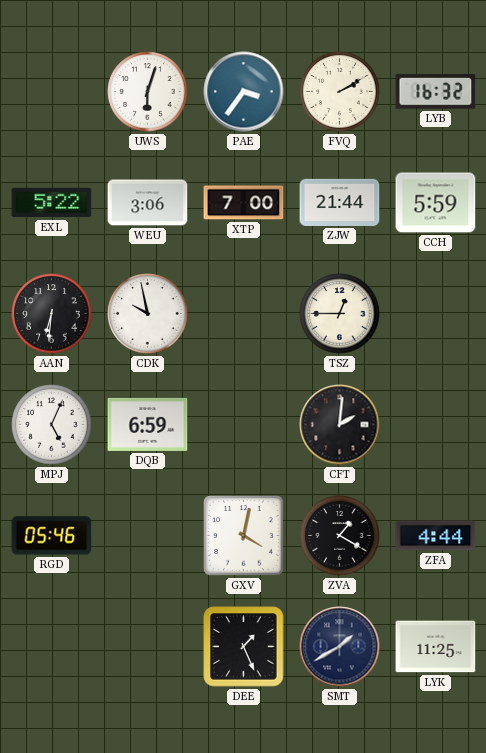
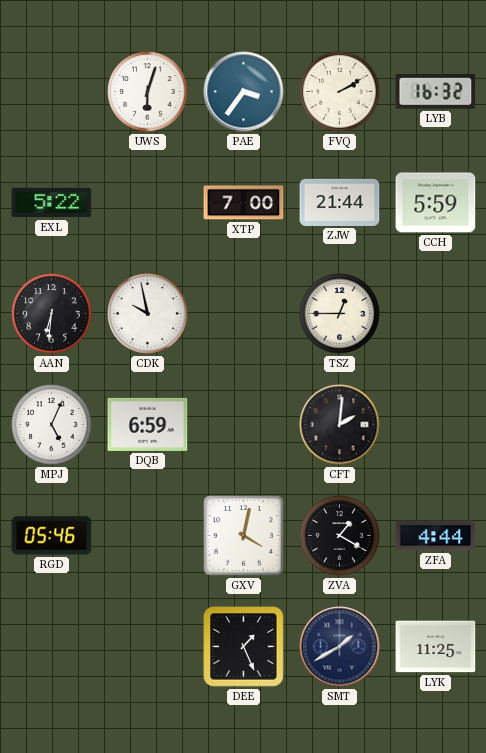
WEU: 3:06 -> none
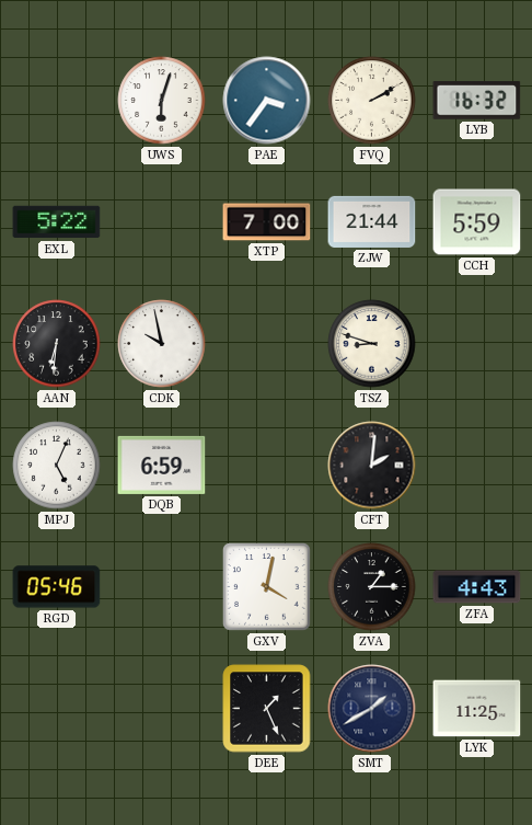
TSZ: 12:45 -> 8:48
ZVA: 1:20 -> 1:15
ZFA: 4:44 -> 4:43
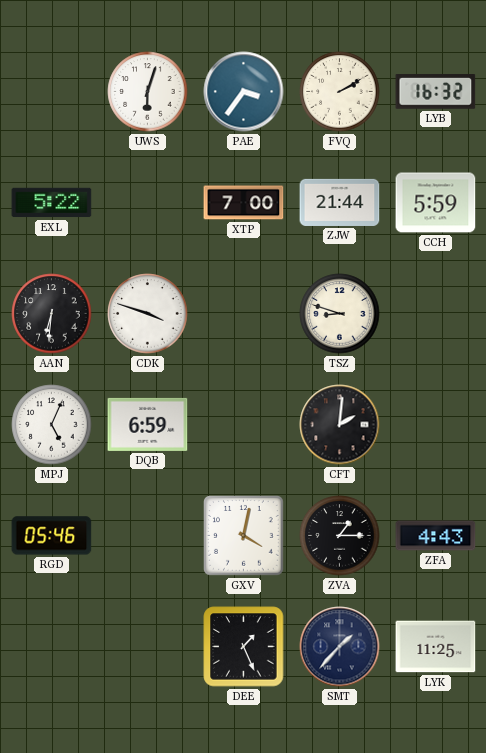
CDK: 9:58 -> 3:48
SMT: 1:40 -> 1:37
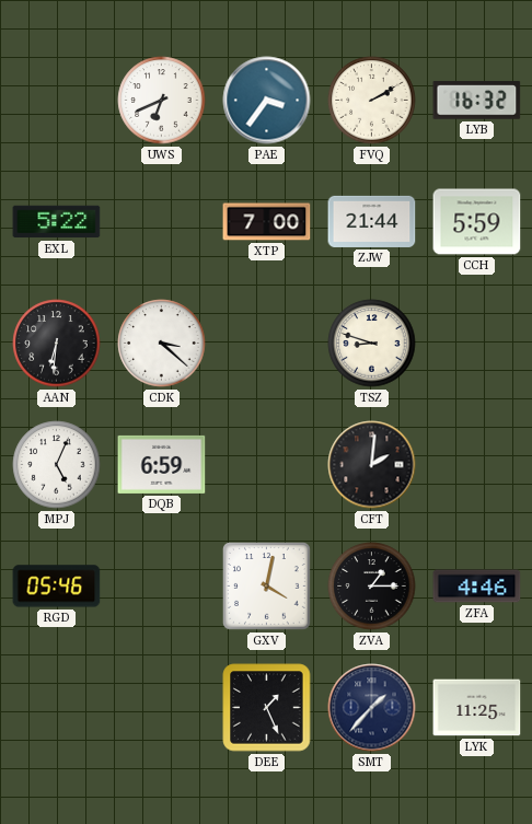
UWS: 6:03 -> 6:41
CDK: 3:48 -> 3:22
ZFA: 4:43 -> 4:46
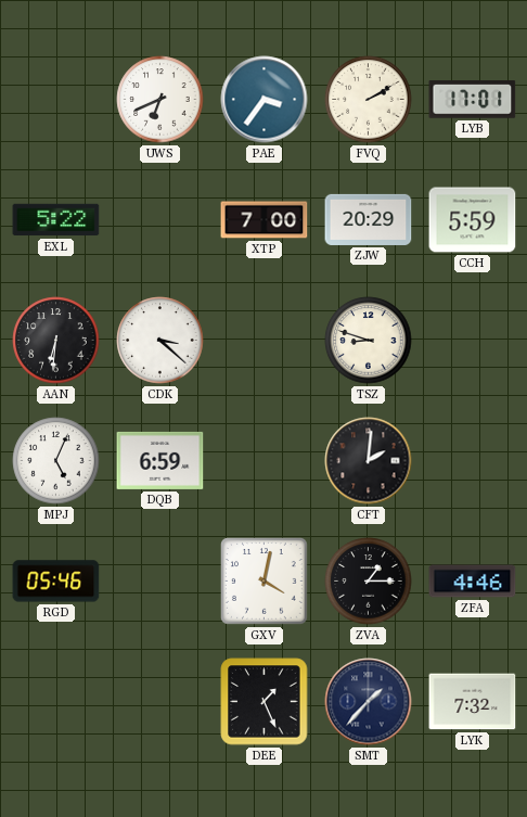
LYB: 16:32 -> 17:01
ZJW: 21:44 -> 20:29
LYK: 11:25 -> 7:32
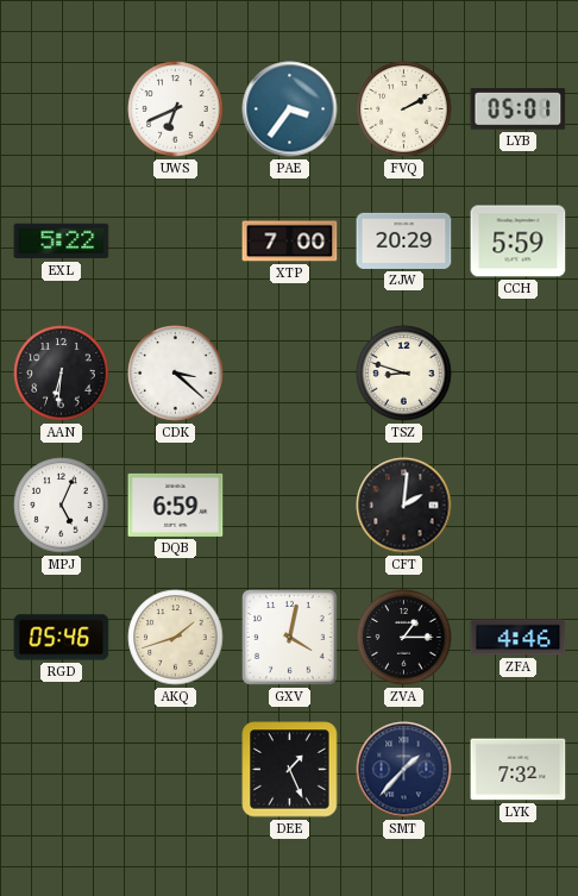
LYB: 17:01 -> 05:01
AKQ: none -> 1:42
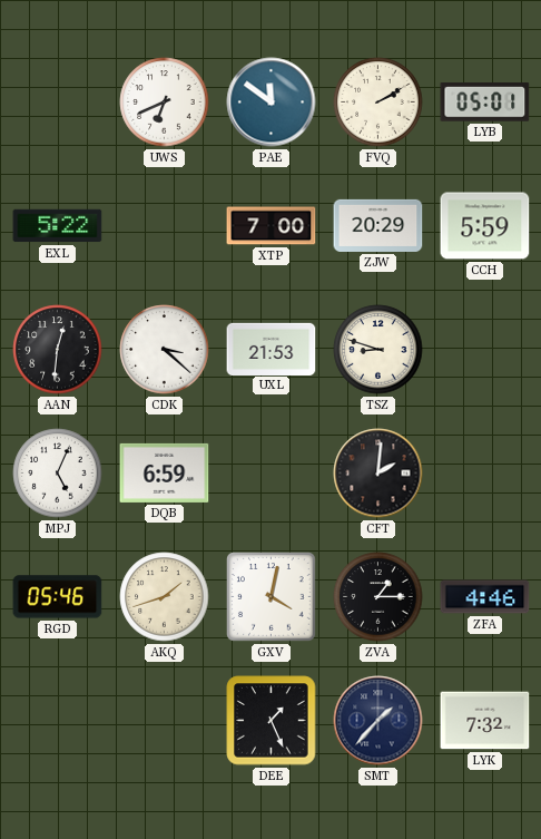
PAE: 3:36 -> 11:51
AAN: 6:31 -> 12:31
UXL: none -> 21:53
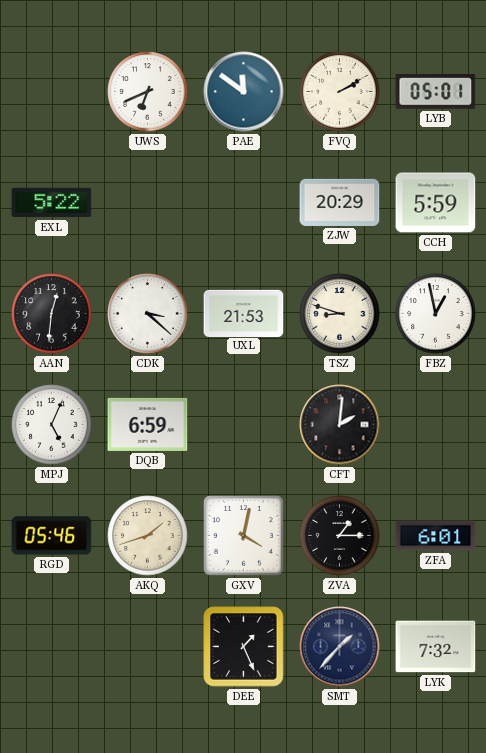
XTP: 7:00 -> none
FBZ: none -> 12:58
ZFA: 4:46 -> 6:01
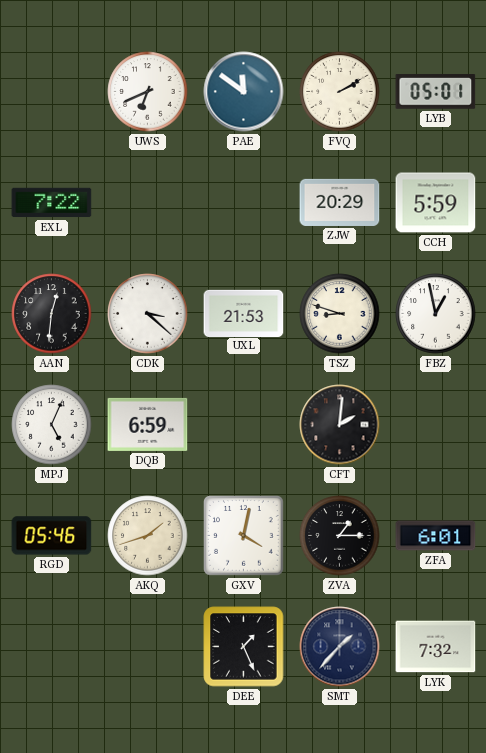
EXL: 5:22 -> 7:22
